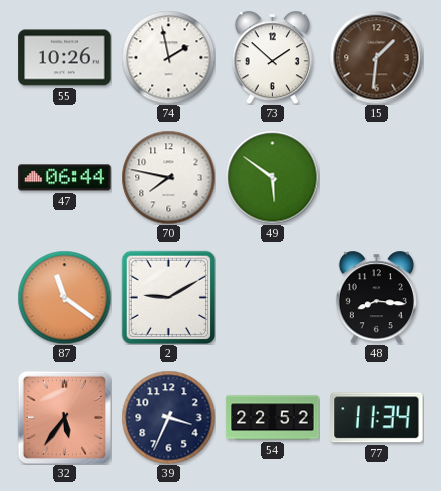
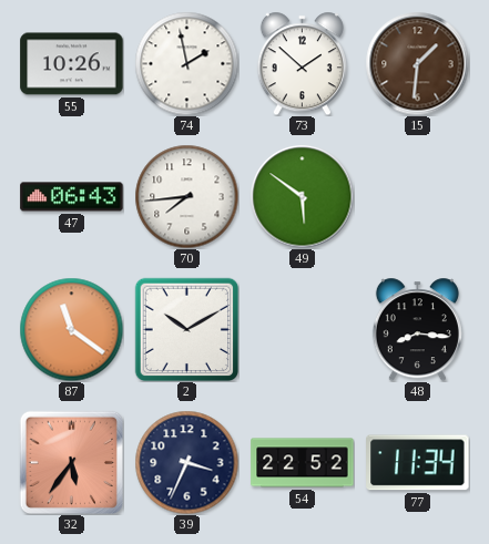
47: 06:44 -> 06:43
70: 7:47 -> 7:44
2: 9:10 -> 10:10
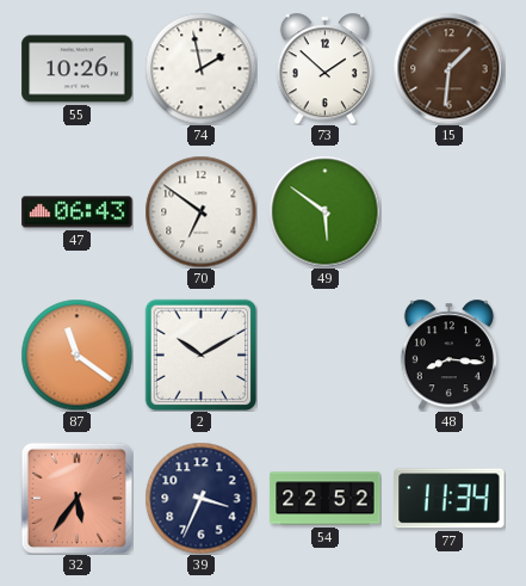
70: 7:44 -> 6:51
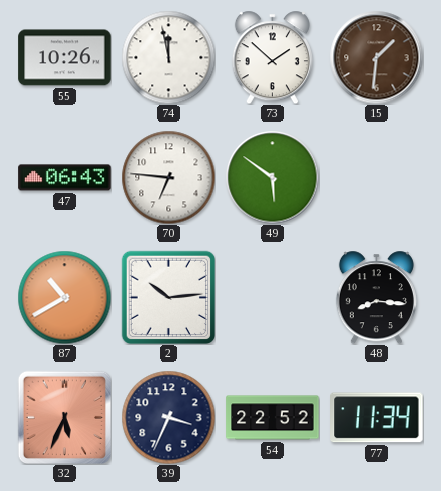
74: 1:58 -> 11:58
70: 6:51 -> 6:46
87: 11:21 -> 10:40
2: 10:10 -> 10:14
32: 5:36 -> 5:34
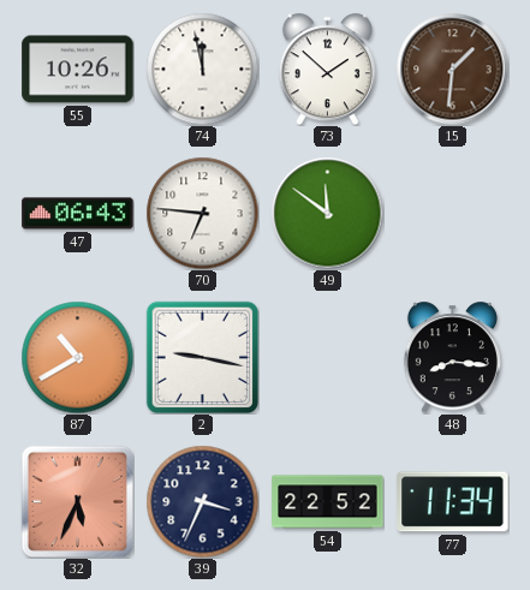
49: 5:51 -> 11:51
2: 10:14 -> 9:17
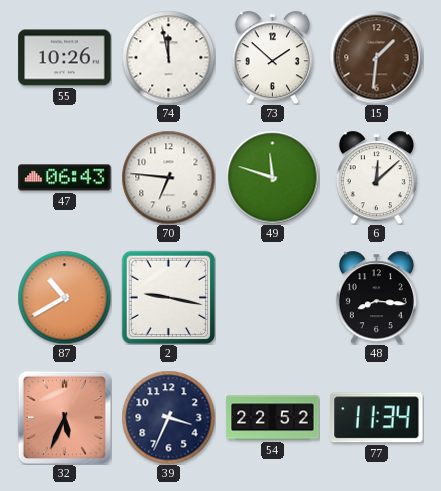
49: 11:51 -> 11:48
6: none -> 12:08
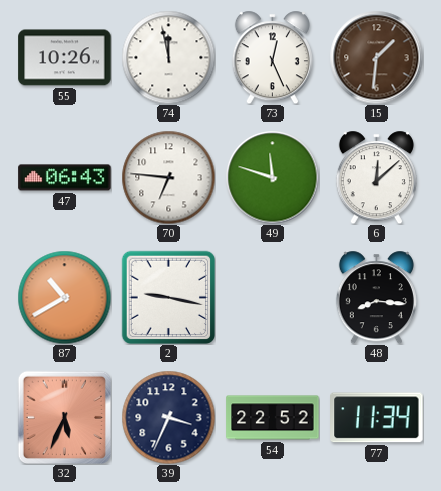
73: 1:52 -> 12:26
